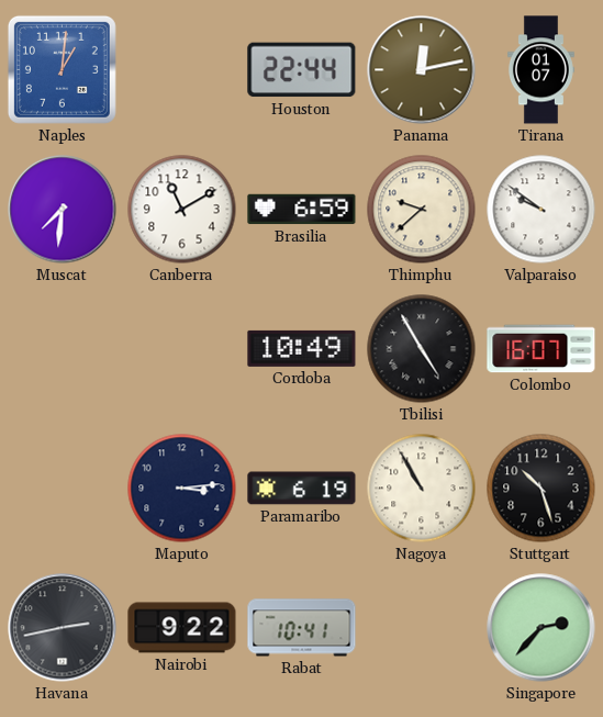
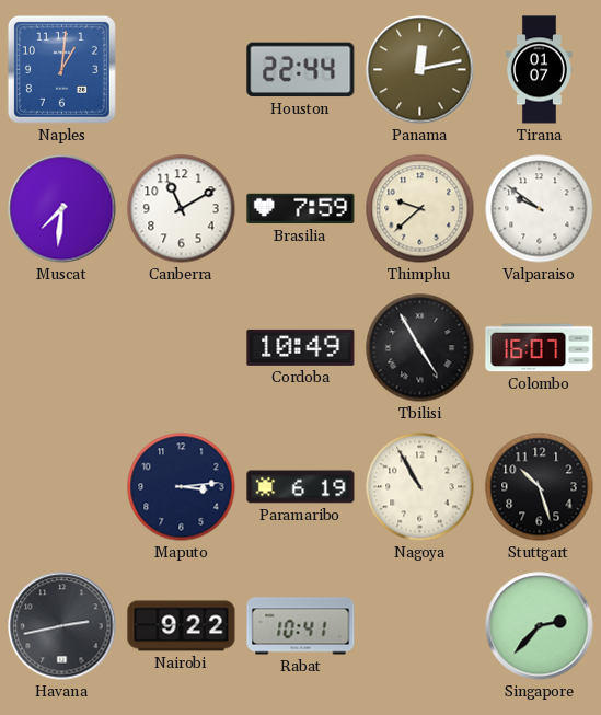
Brasilia: 6:59 -> 7:59
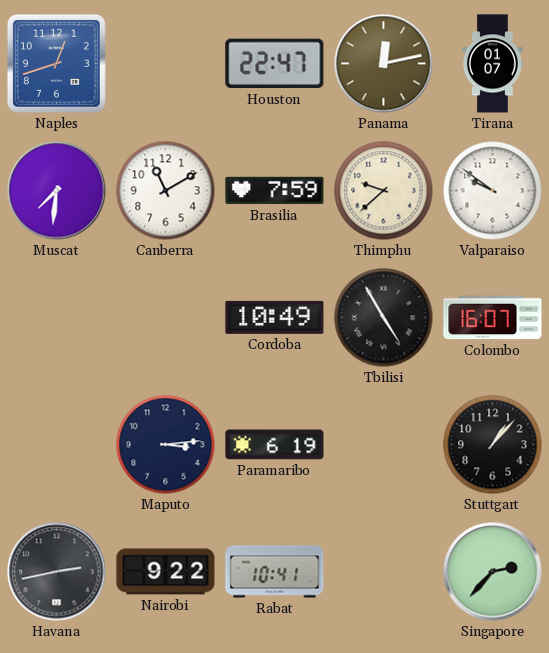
Naples: 1:01 -> 12:42
Houston: 22:44 -> 22:47
Nagoya: 10:55 -> none
Stuttgart: 10:27 -> 1:07
